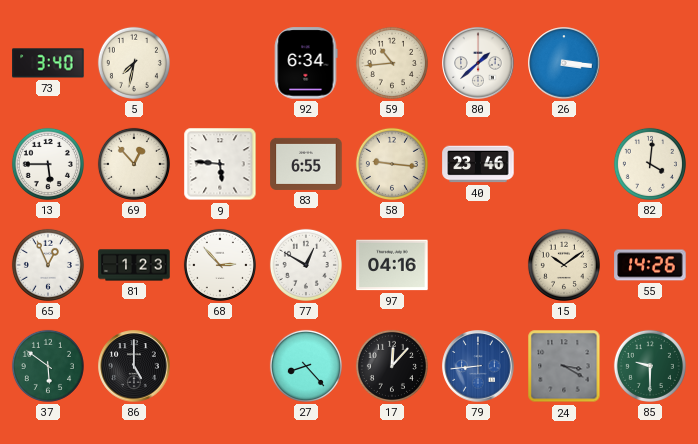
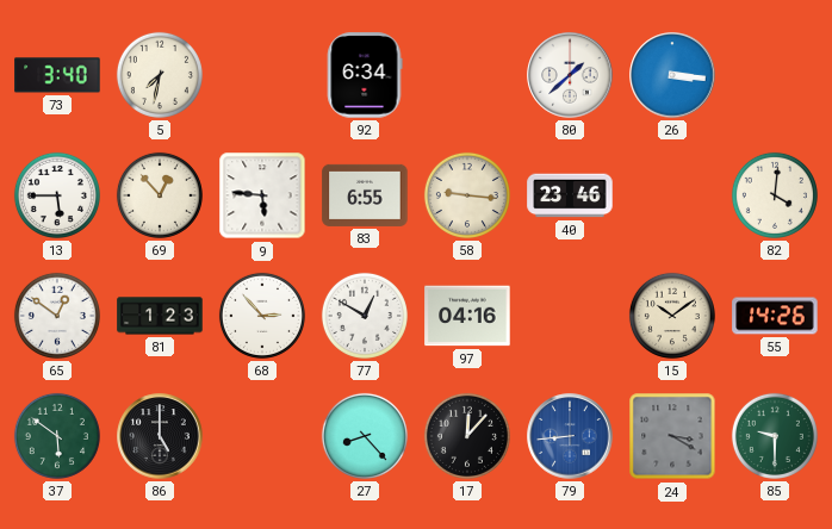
59: 10:44 -> none
65: 12:56 -> 12:51
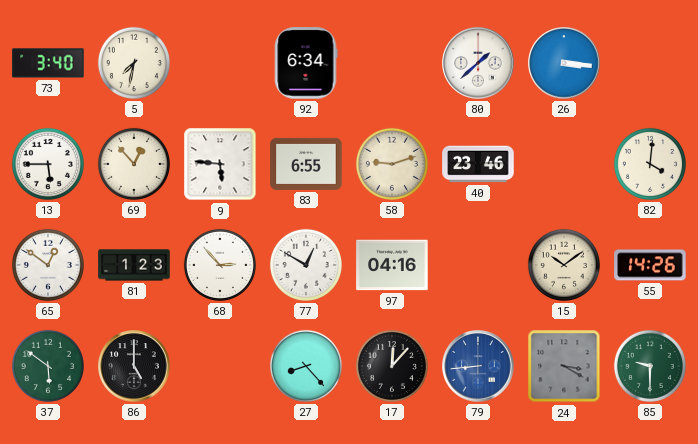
58: 9:16 -> 9:12
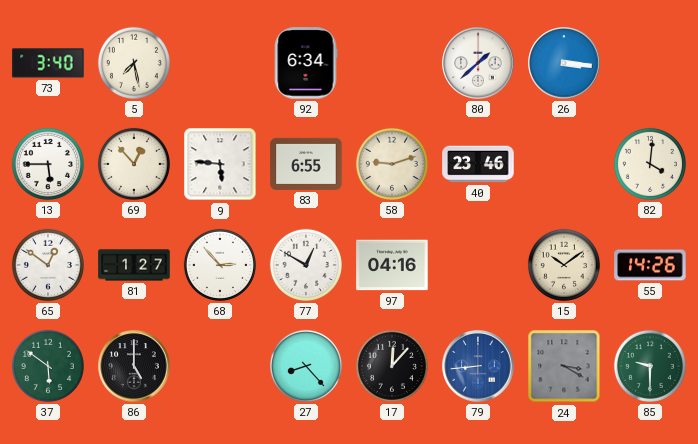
5: 7:32 -> 7:28
81: 1:23 -> 1:27
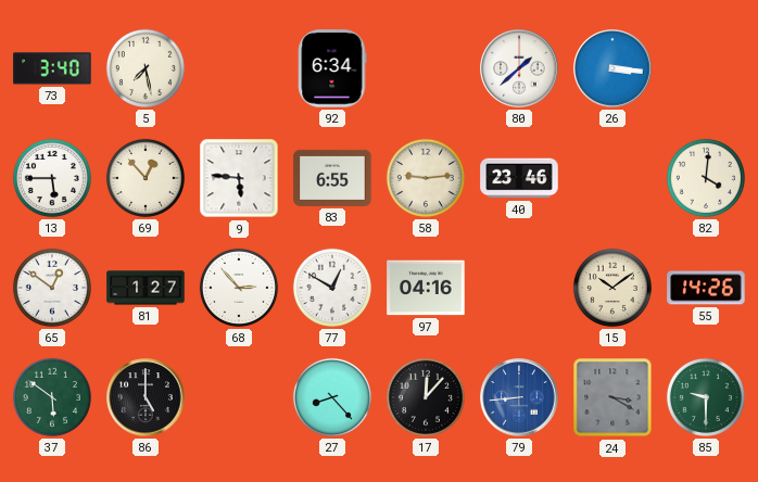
58: 9:12 -> 9:14
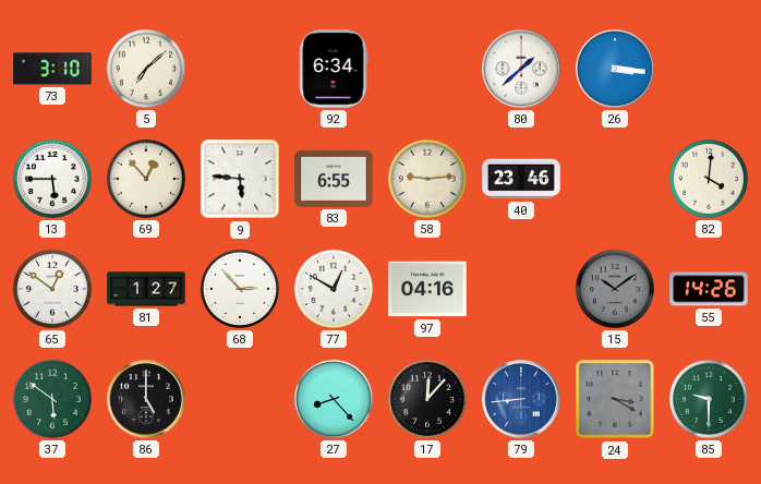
73: 3:40 -> 3:10
5: 7:28 -> 7:08
15 dial: cream -> grey
